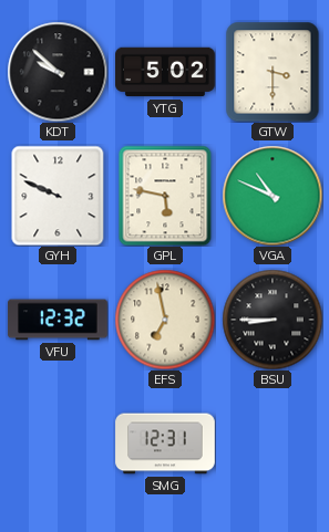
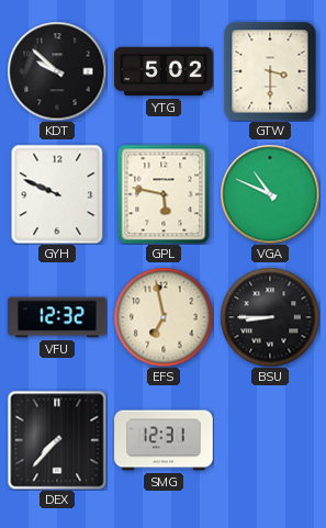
DEX: none -> 7:37
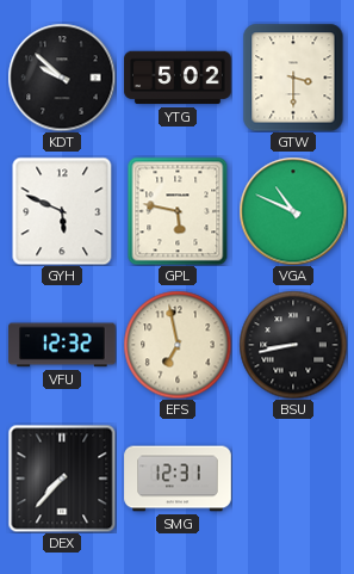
GYH: 9:49 -> 5:49
BSU: 8:45 -> 8:43
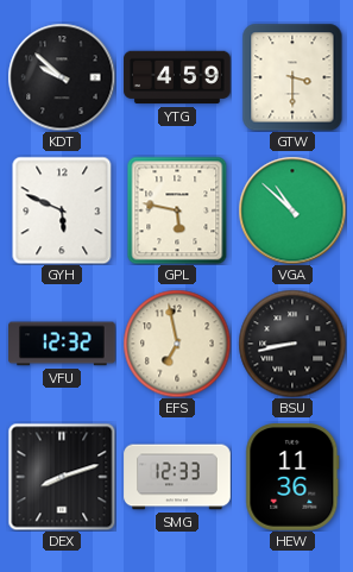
YTG: 5:02 -> 4:59
VGA: 10:49 -> 10:52
DEX: 7:37 -> 8:12
SMG: 12:31 -> 12:33
HEW: none -> 11:36
